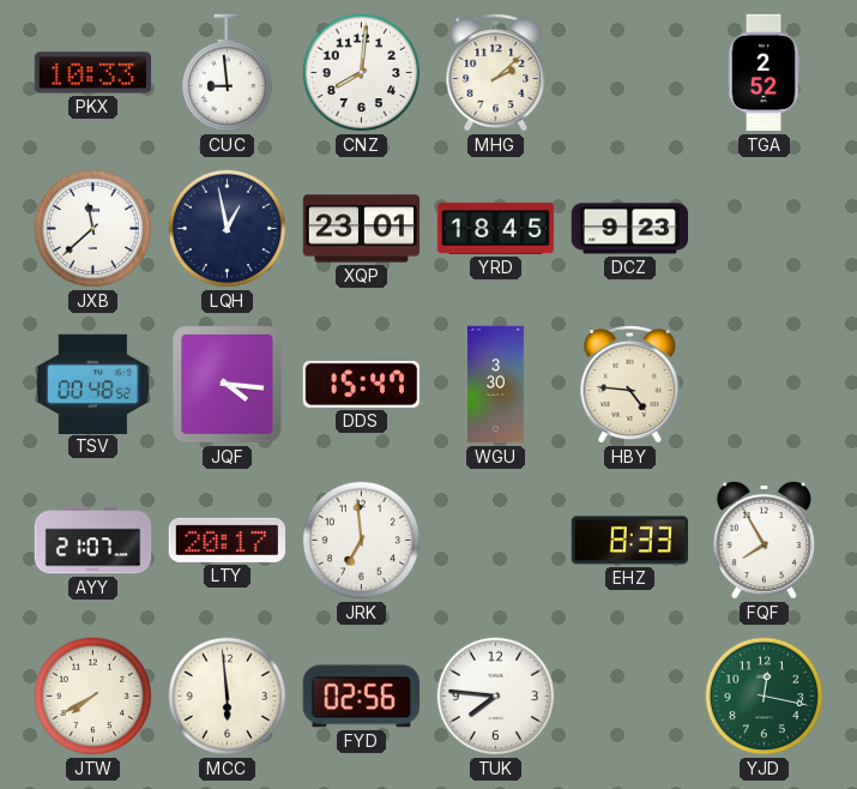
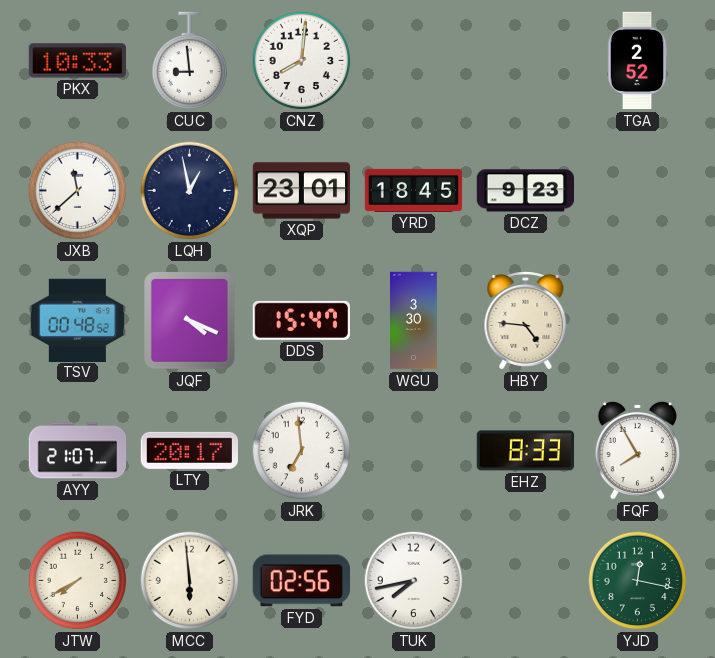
MHG: 2:08 -> none
JQF: 4:16 -> 4:19
TUK: 7:46 -> 7:43
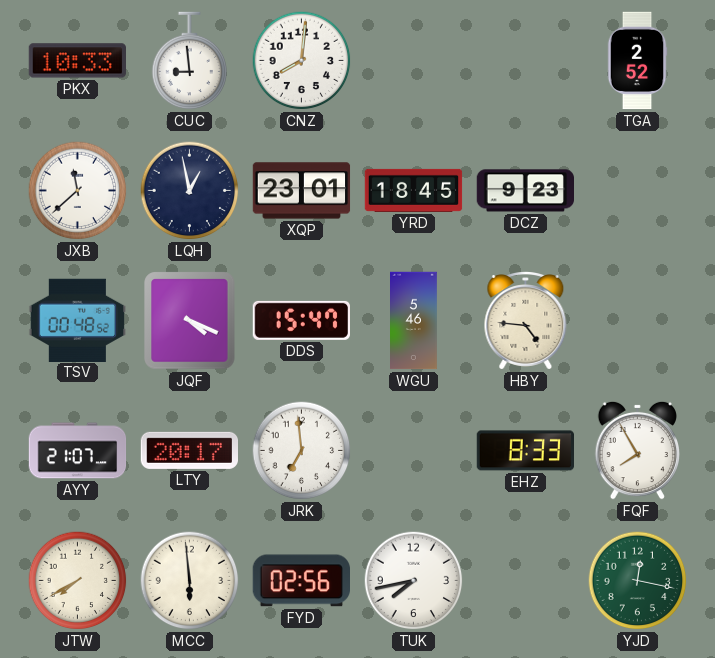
WGU: 3:30 -> 5:46
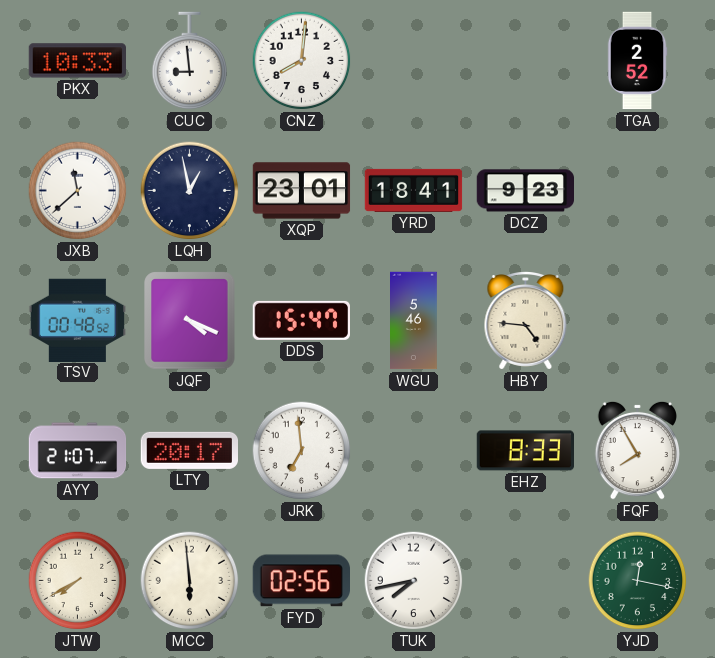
YRD: 18:45 -> 18:41
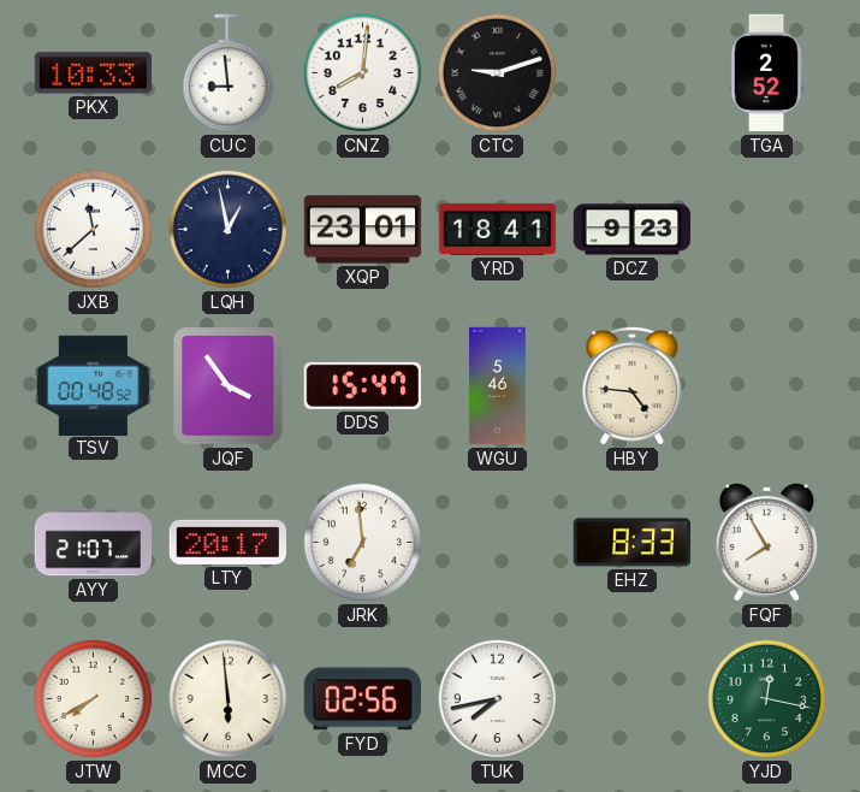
CTC: none -> 9:12
JQF: 4:19 -> 3:54
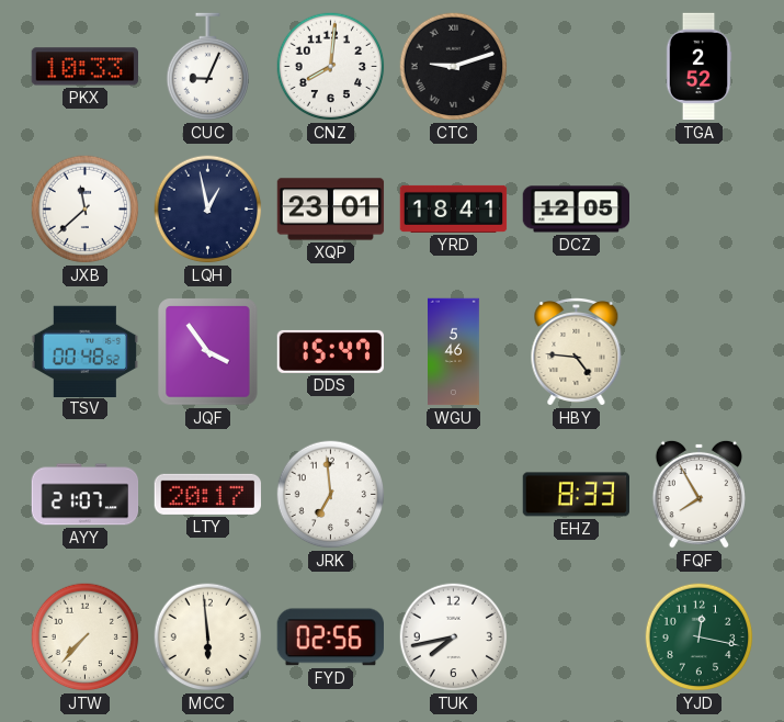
CUC: 8:59 -> 9:04
DCZ: 9:23 -> 12:05
JTW: 7:40 -> 7:37
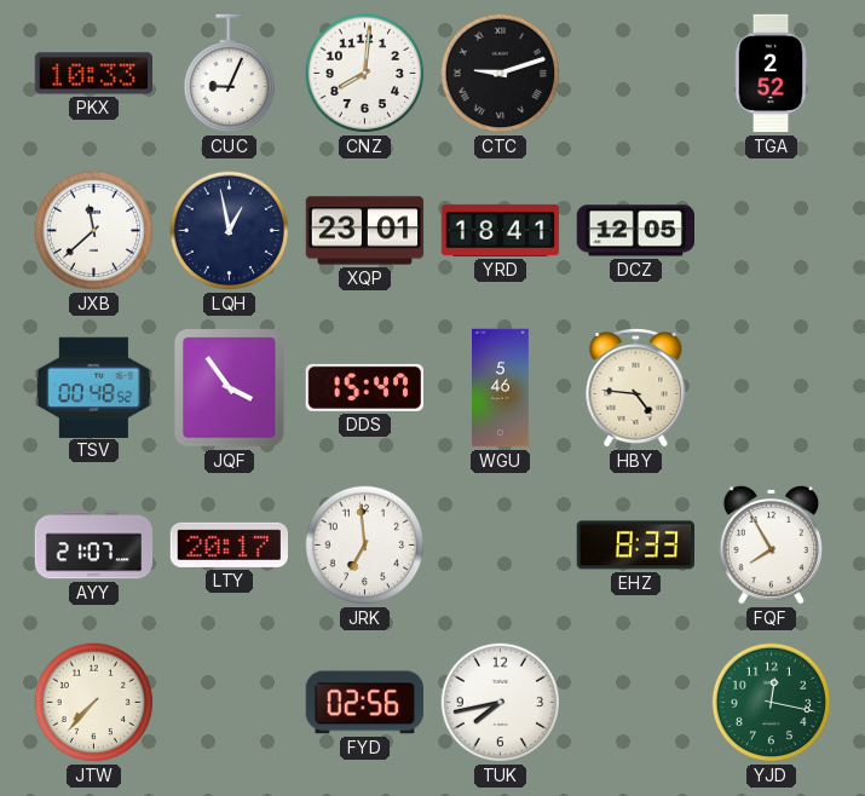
MCC: 5:59 -> none
